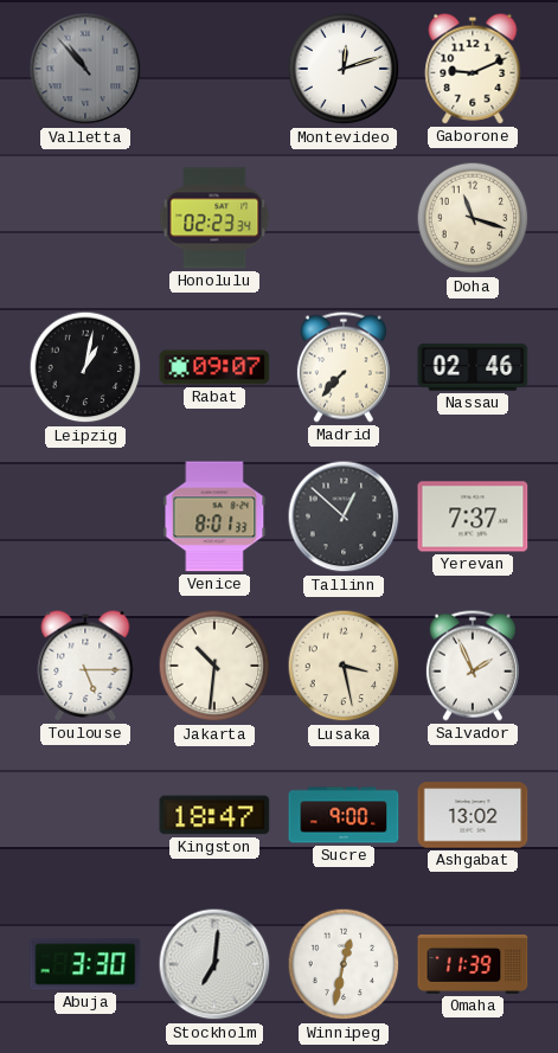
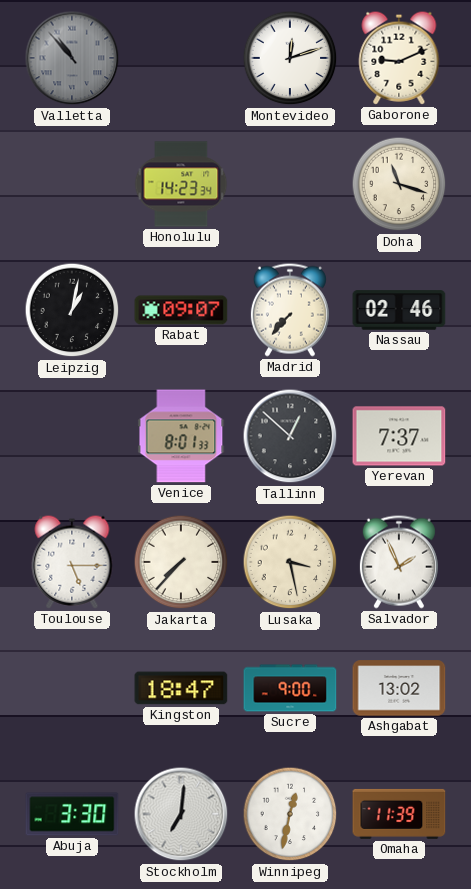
Honolulu: 02:23 -> 14:23
Jakarta: 10:31 -> 7:37
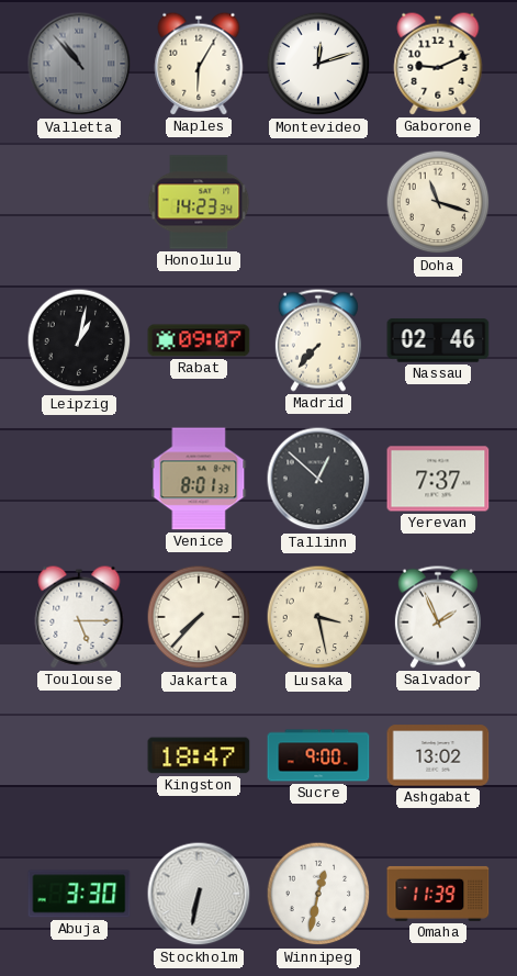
Naples: none -> 6:05
Stockholm: 7:01 -> 6:32
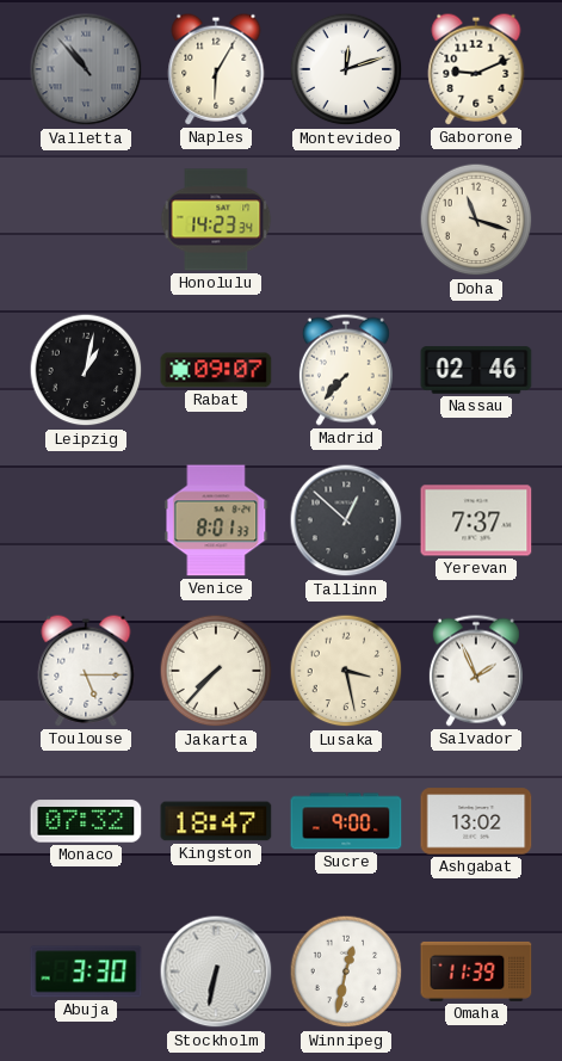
Monaco: none -> 07:32
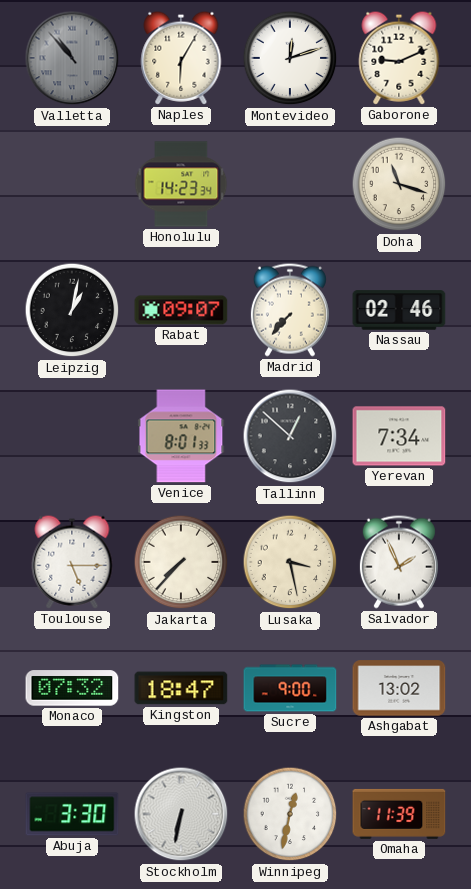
Yerevan: 7:37 -> 7:34
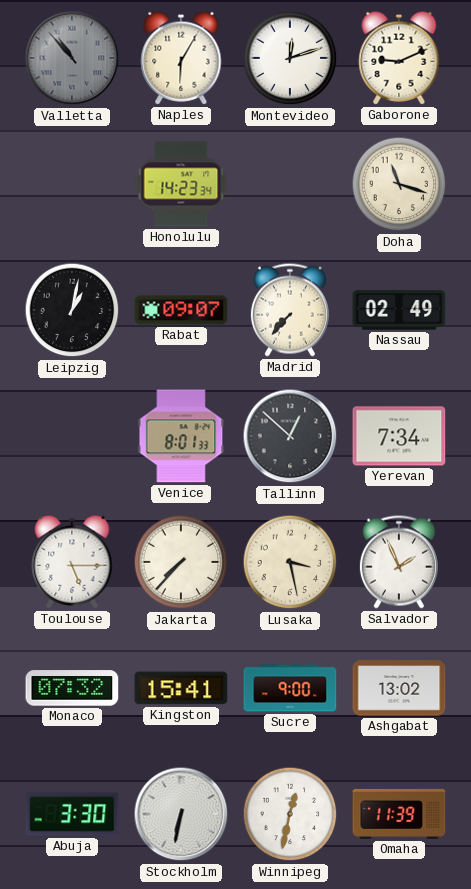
Nassau: 02:46 -> 02:49
Kingston: 18:47 -> 15:41
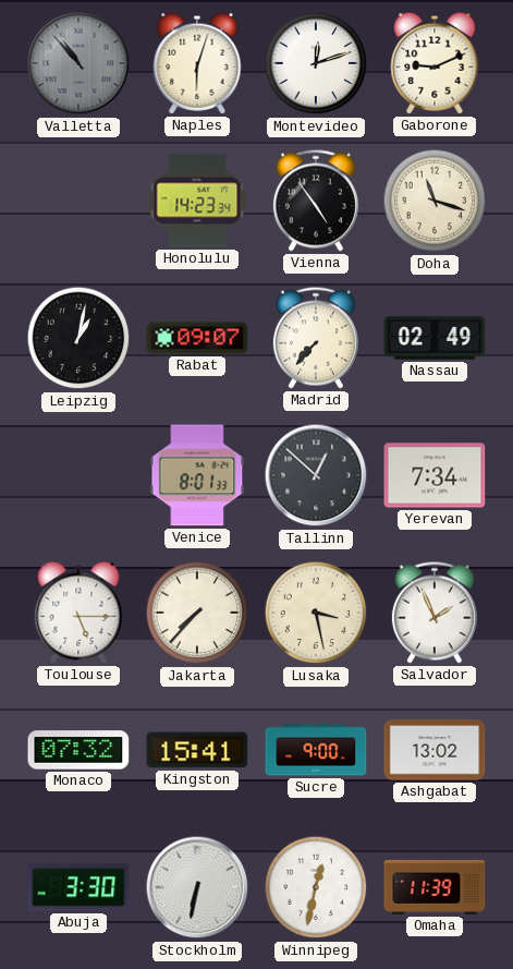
Naples: 6:05 -> 6:03
Vienna: none -> 4:54
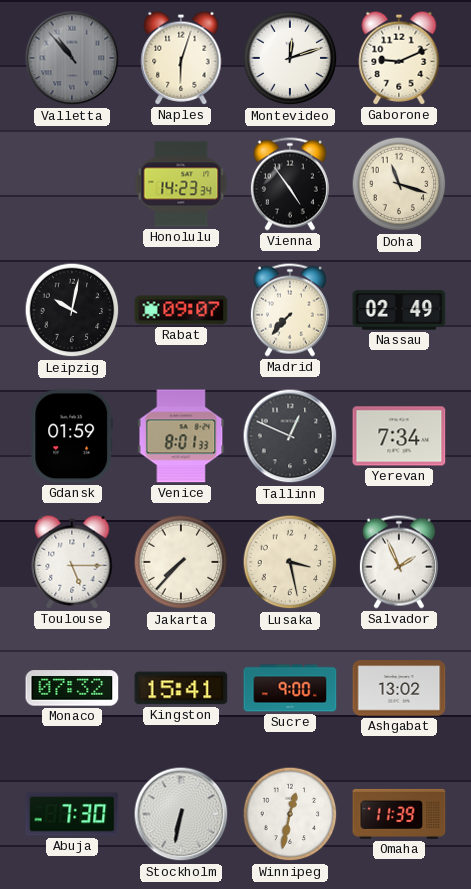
Leipzig: 1:02 -> 10:02
Gdansk: none -> 01:59
Tallinn: 12:52 -> 12:49
Abuja: 3:30 -> 7:30
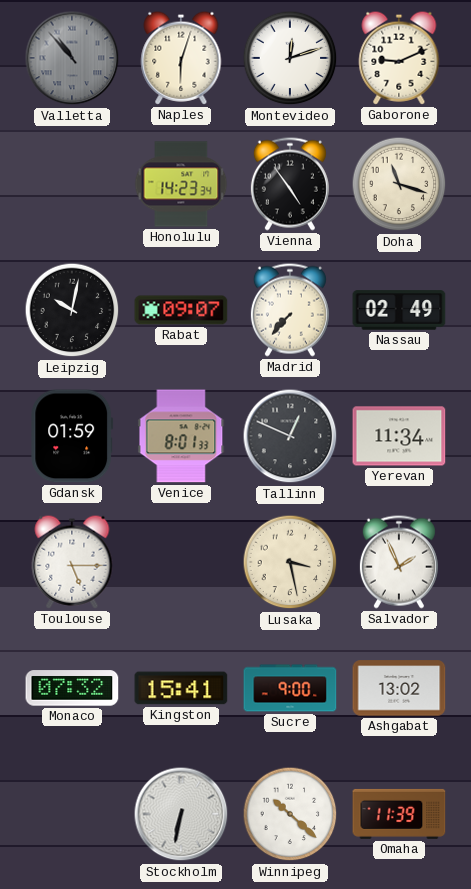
Yerevan: 7:34 -> 11:34
Jakarta: 7:37 -> none
Abuja: 7:30 -> none
Winnipeg: 12:32 -> 10:22
